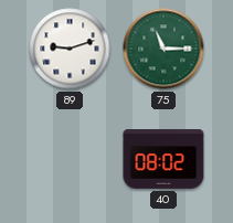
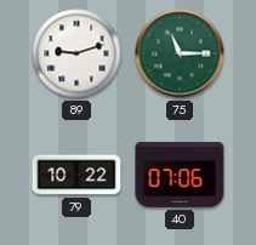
79: none -> 10:22
40: 08:02 -> 07:06
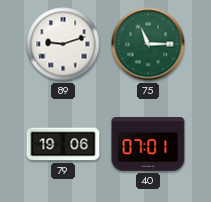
79: 10:22 -> 19:06
40: 07:06 -> 07:01
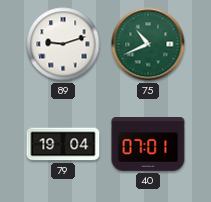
75: 11:15 -> 10:41
79: 19:06 -> 19:04
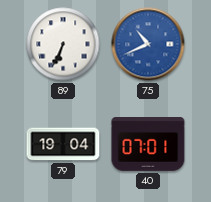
89: 9:12 -> 6:34
75 dial: green -> blue
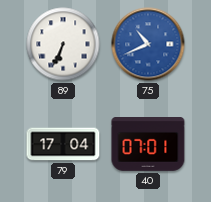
79: 19:04 -> 17:04
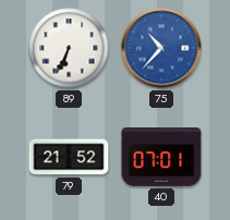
75: 10:41 -> 10:37
79: 17:04 -> 21:52
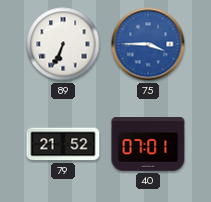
75: 10:37 -> 3:45
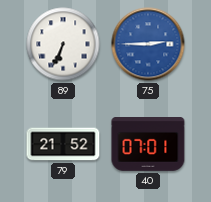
75: 3:45 -> 2:45
